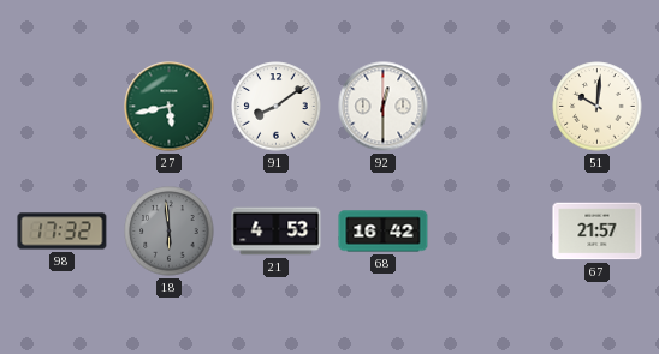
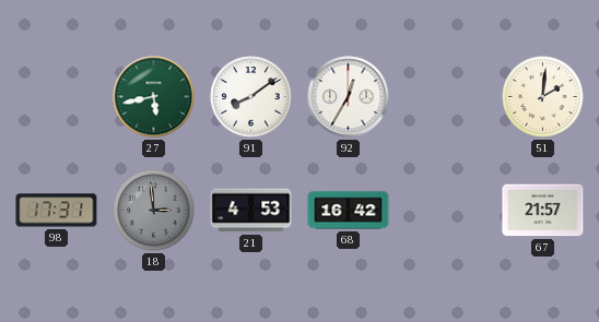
92: 12:30 -> 12:35
51: 10:01 -> 2:01
98: 17:32 -> 17:31
18: 5:59 -> 2:59
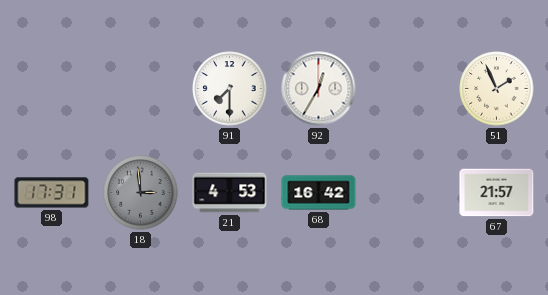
27: 5:43 -> none
91: 8:09 -> 7:30
51: 2:01 -> 1:56
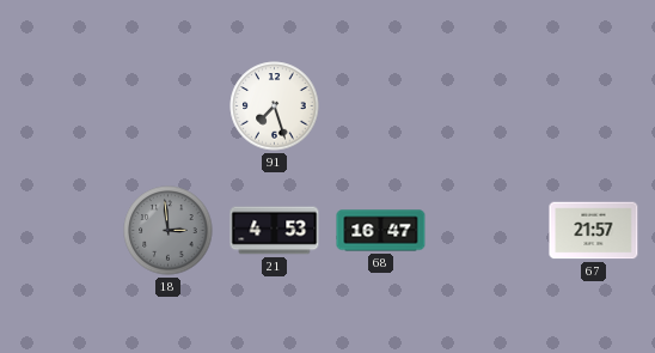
91: 7:30 -> 7:27
92: 12:35 -> none
51: 1:56 -> none
98: 17:31 -> none
68: 16:42 -> 16:47
